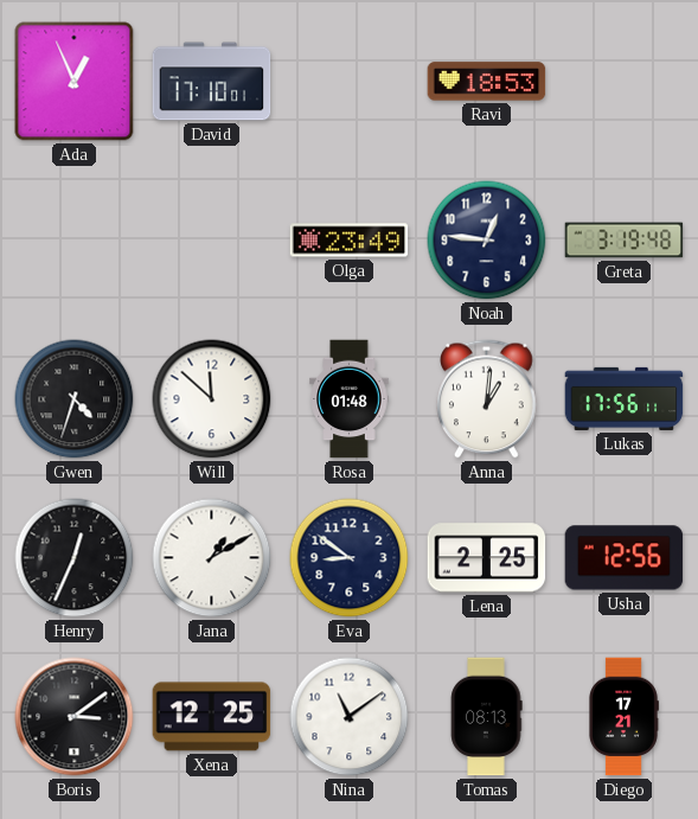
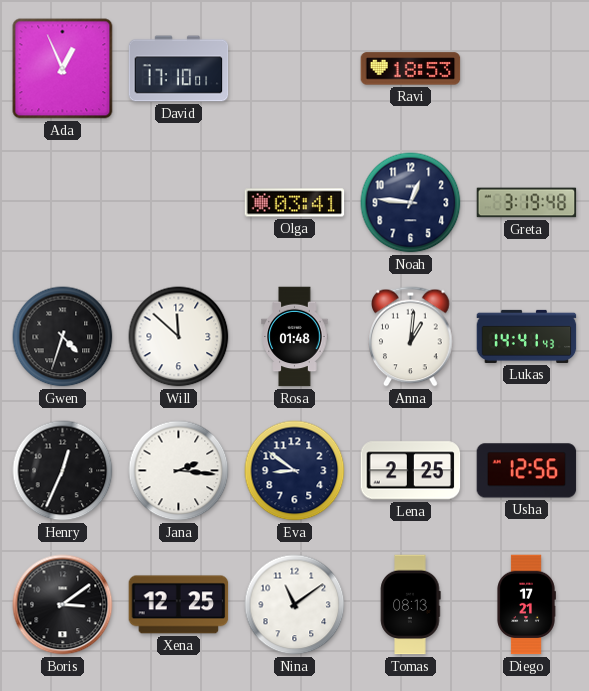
Olga: 23:49 -> 03:41
Lukas: 17:56 -> 14:41
Jana: 1:10 -> 2:16
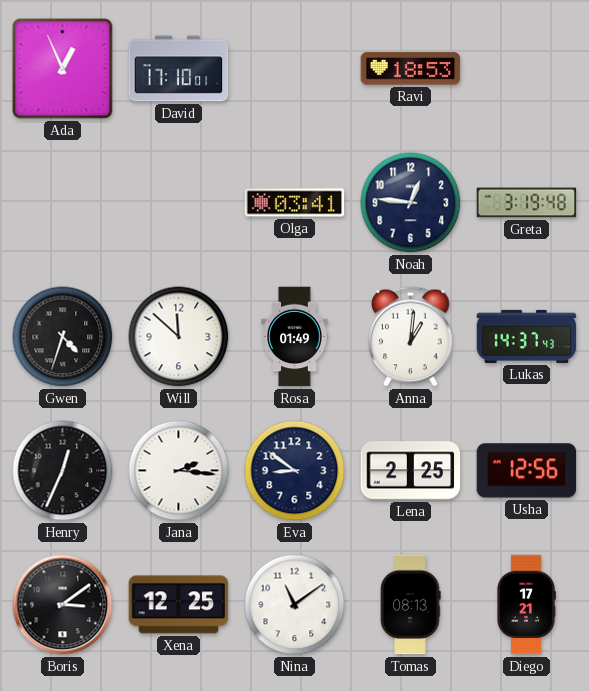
Rosa: 01:48 -> 01:49
Lukas: 14:41 -> 14:37
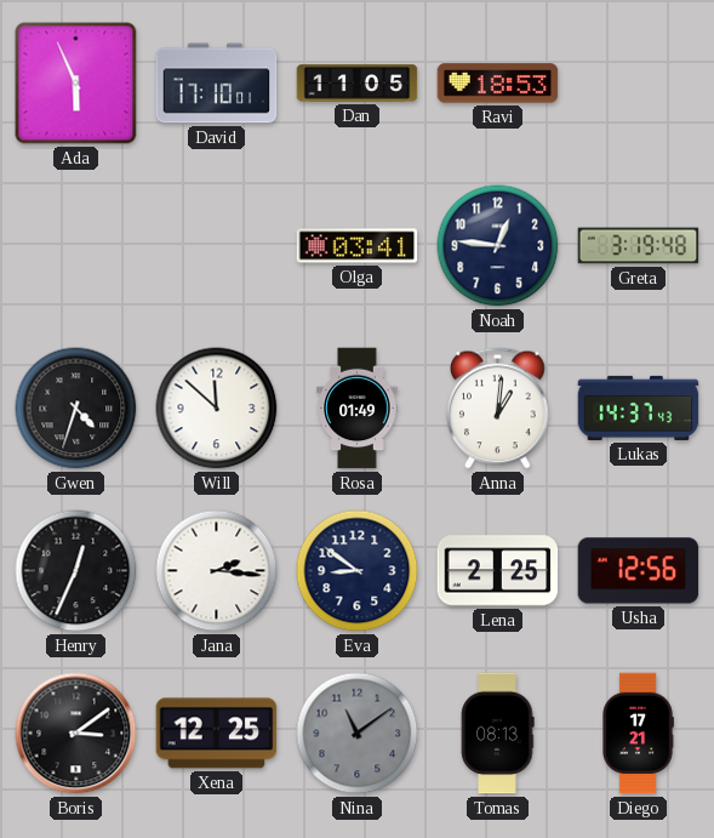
Ada: 12:56 -> 5:56
Dan: none -> 11:05
Nina dial: white -> grey
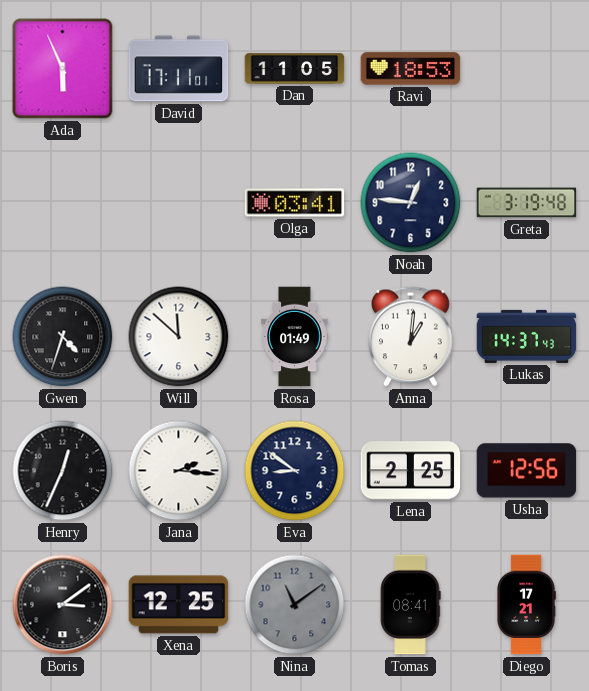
David: 17:10 -> 17:11
Tomas: 08:13 -> 08:41
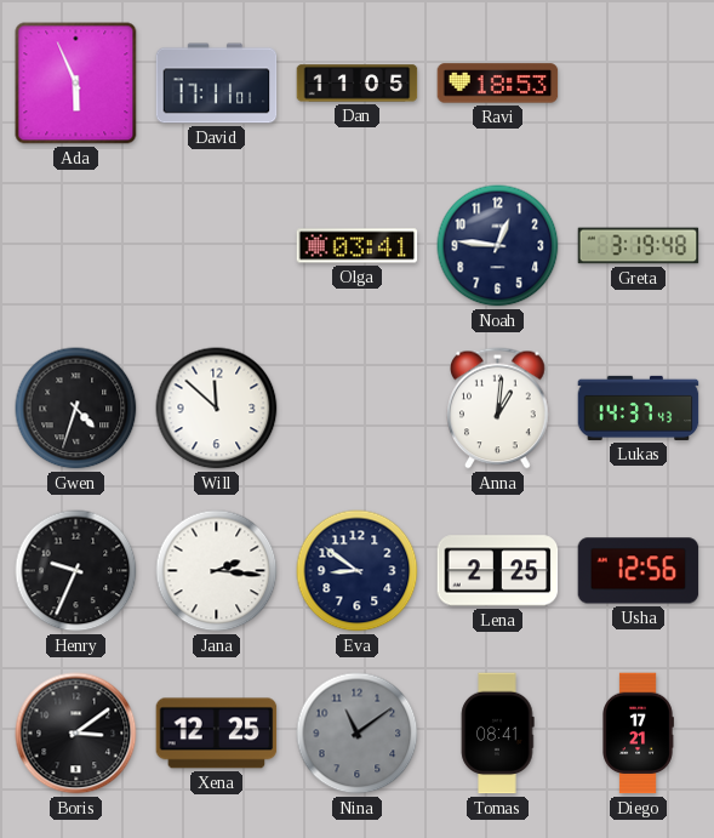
Rosa: 01:49 -> none
Henry: 12:34 -> 9:34
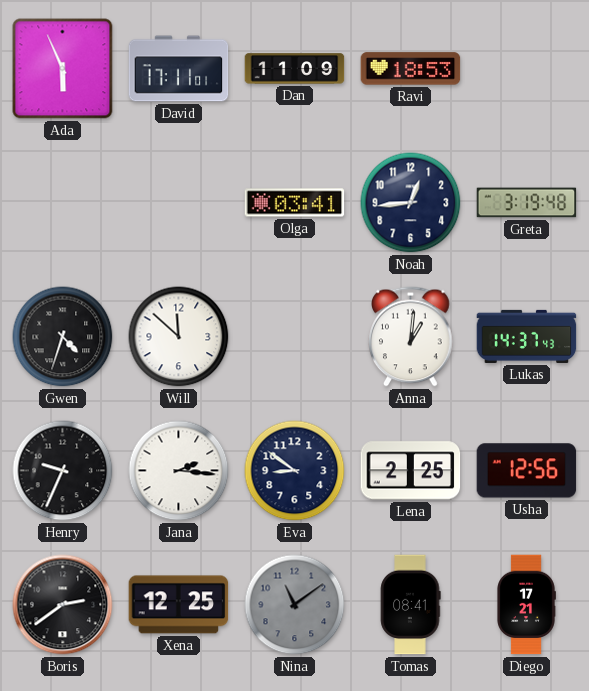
Dan: 11:05 -> 11:09
Noah: 12:46 -> 12:44
Boris: 3:09 -> 2:39
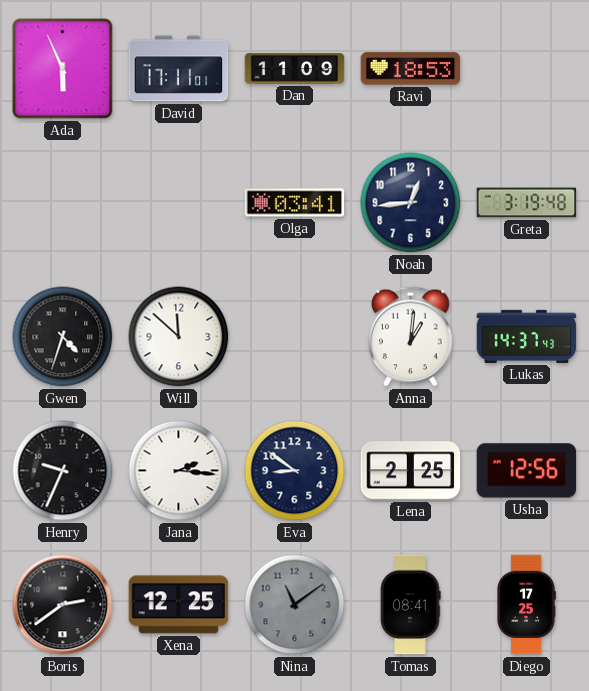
Diego: 17:21 -> 17:25
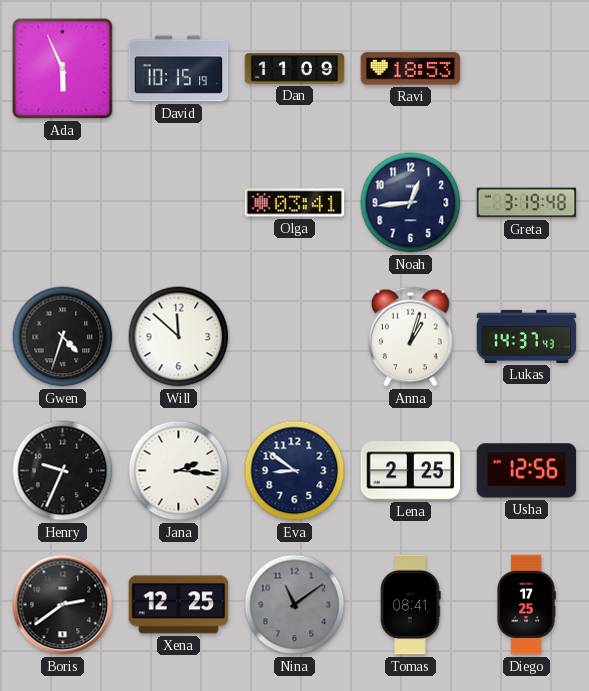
David: 17:11 -> 10:15
Anna: 1:01 -> 1:03
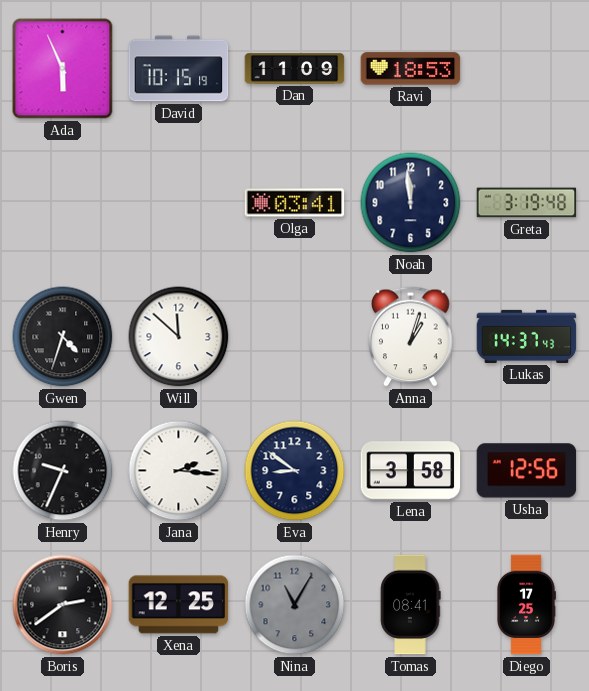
Noah: 12:44 -> 11:59
Lena: 2:25 -> 3:58
Nina: 11:09 -> 11:05
